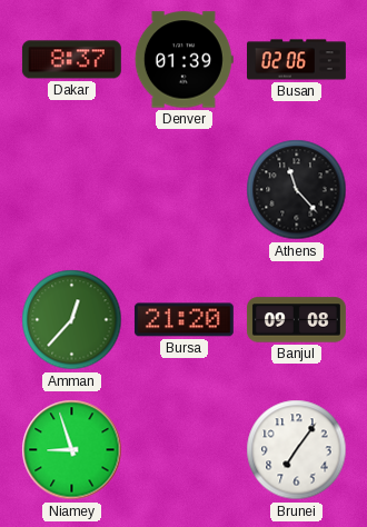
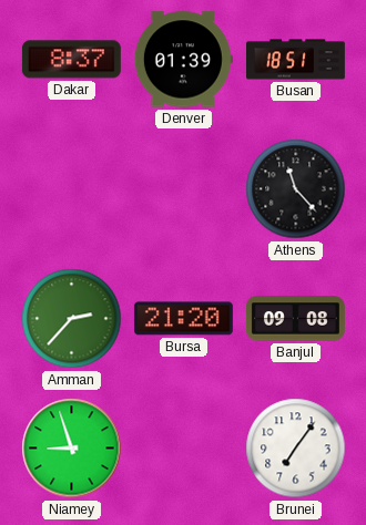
Busan: 02:06 -> 18:51
Amman: 12:37 -> 2:37
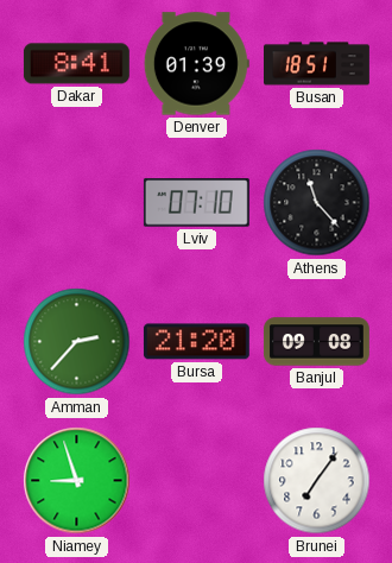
Dakar: 8:37 -> 8:41
Lviv: none -> 07:10
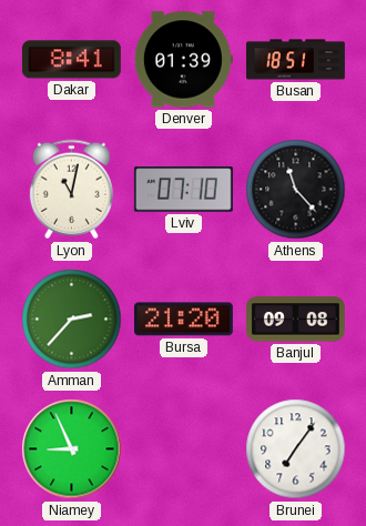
Lyon: none -> 11:02
Niamey: 8:57 -> 8:56
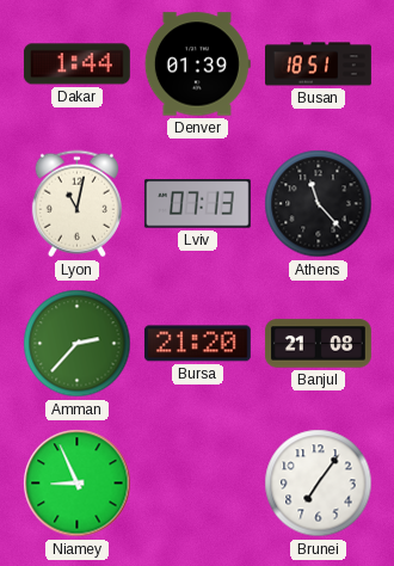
Dakar: 8:41 -> 1:44
Lviv: 07:10 -> 07:13
Banjul: 09:08 -> 21:08
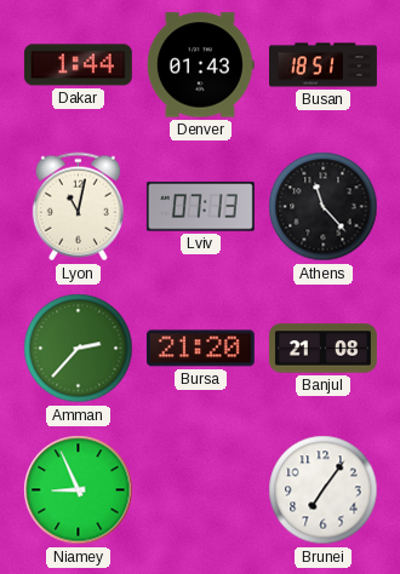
Denver: 01:39 -> 01:43
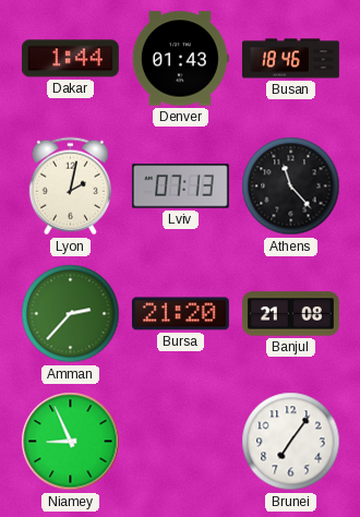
Busan: 18:51 -> 18:46
Lyon: 11:02 -> 2:02
